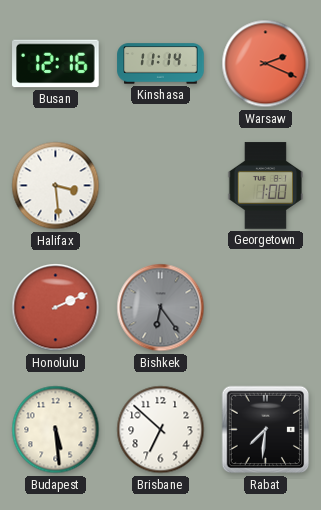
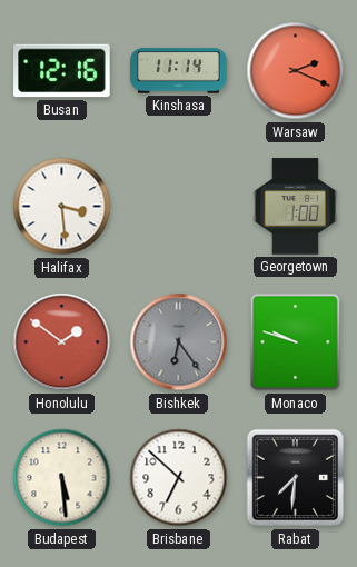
Honolulu: 2:11 -> 1:51
Monaco: none -> 9:48
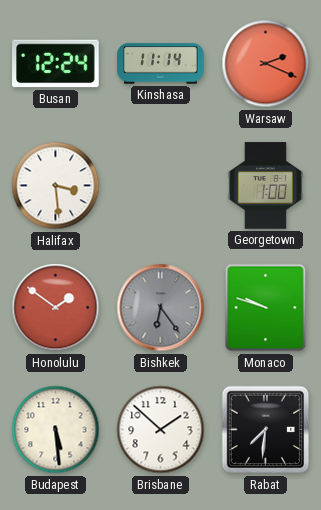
Busan: 12:16 -> 12:24
Brisbane: 6:52 -> 1:52
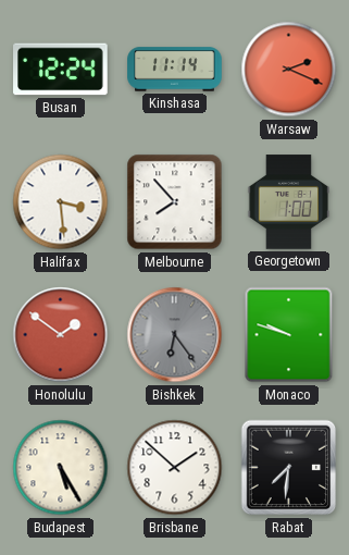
Melbourne: none -> 7:53
Budapest: 5:29 -> 5:25
